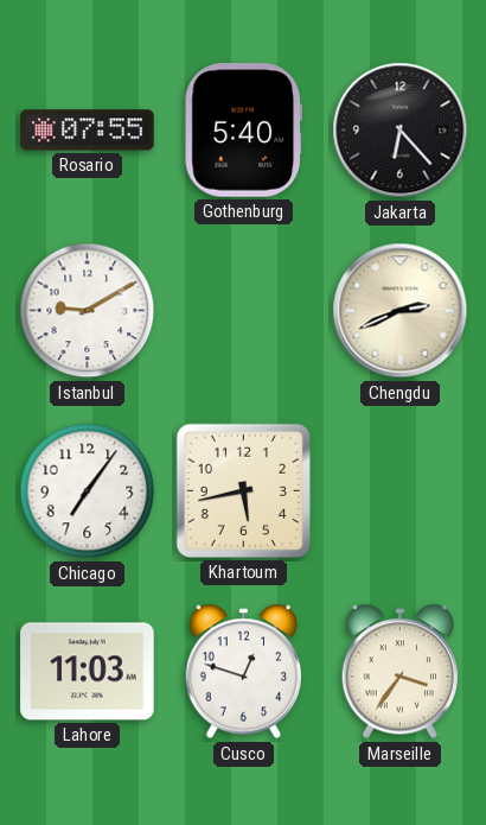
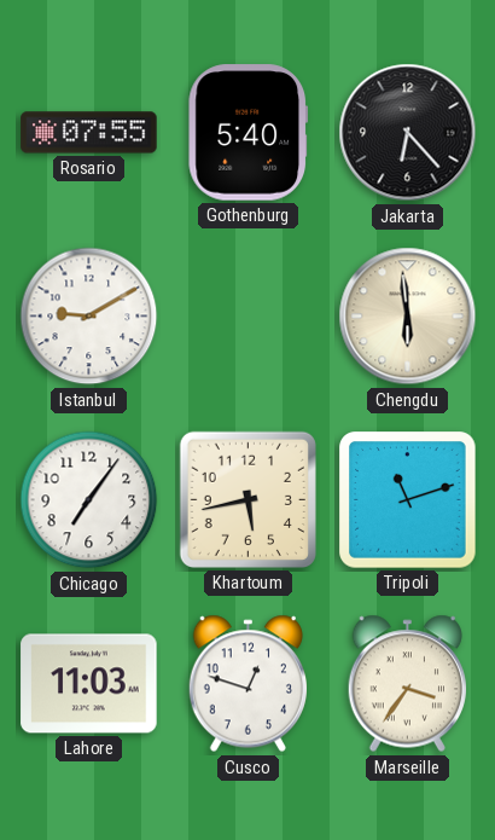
Chengdu: 2:41 -> 5:59
Tripoli: none -> 11:12
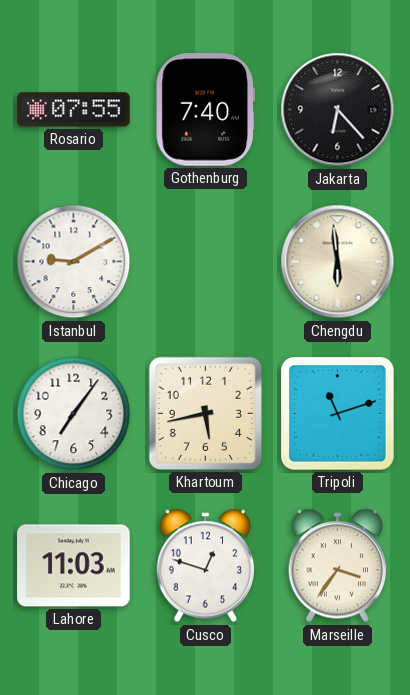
Gothenburg: 5:40 -> 7:40
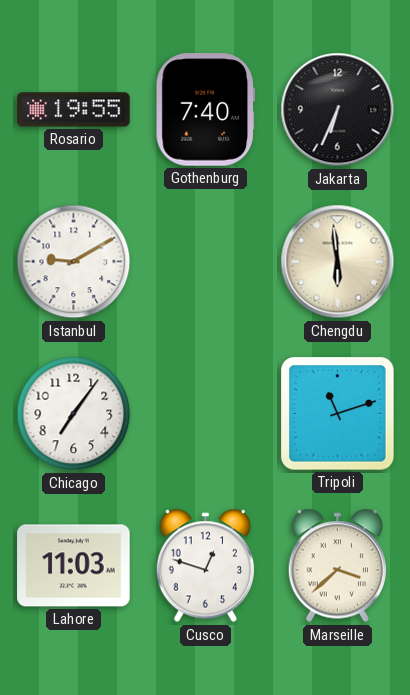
Rosario: 07:55 -> 19:55
Jakarta: 6:23 -> 6:34
Khartoum: 5:43 -> none
Marseille: 3:36 -> 3:38
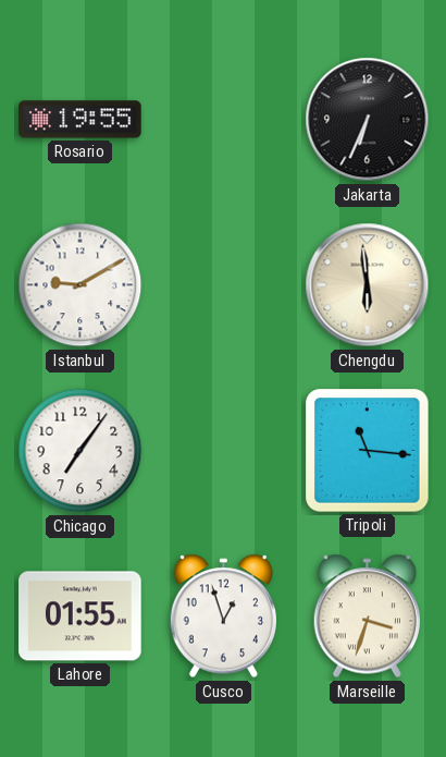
Gothenburg: 7:40 -> none
Tripoli: 11:12 -> 11:16
Lahore: 11:03 -> 01:55
Cusco: 12:48 -> 12:57
Marseille: 3:38 -> 3:33
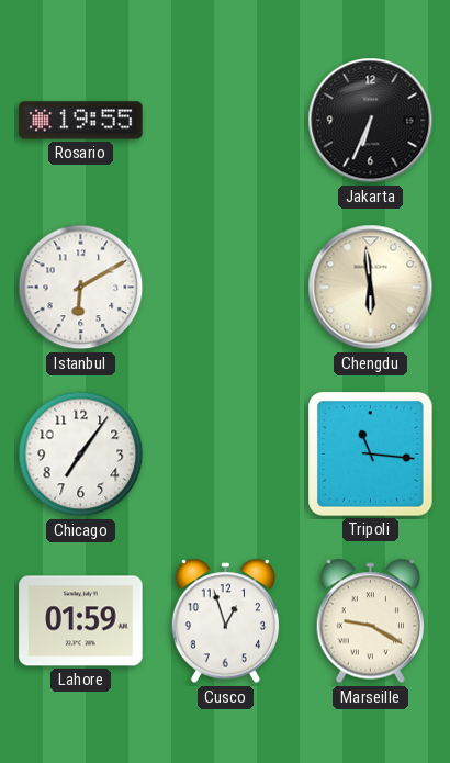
Istanbul: 9:10 -> 6:10
Lahore: 01:55 -> 01:59
Marseille: 3:33 -> 9:20
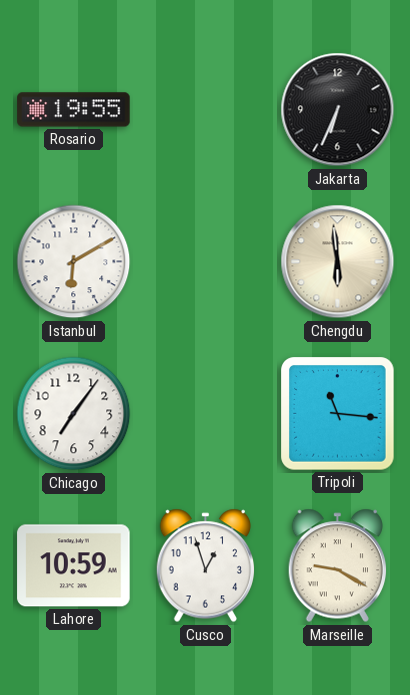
Lahore: 01:59 -> 10:59
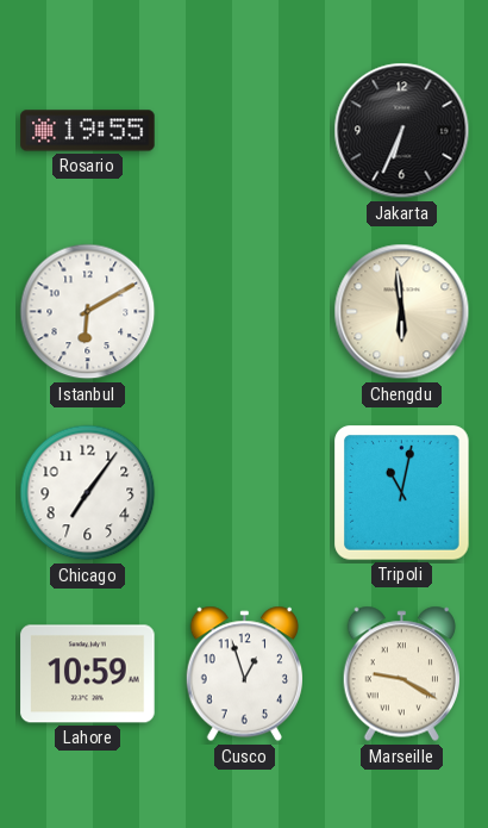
Tripoli: 11:16 -> 11:02
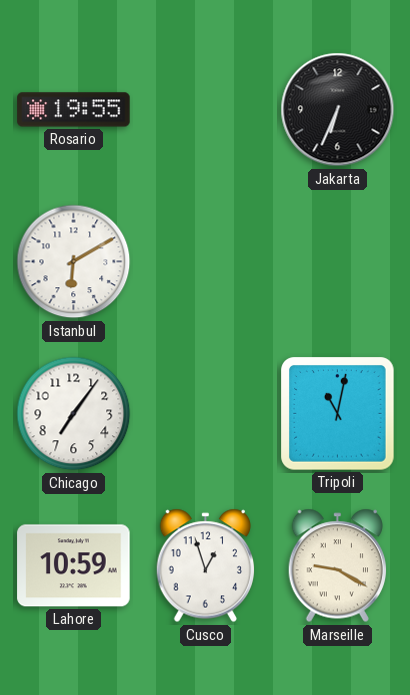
Chengdu: 5:59 -> none
